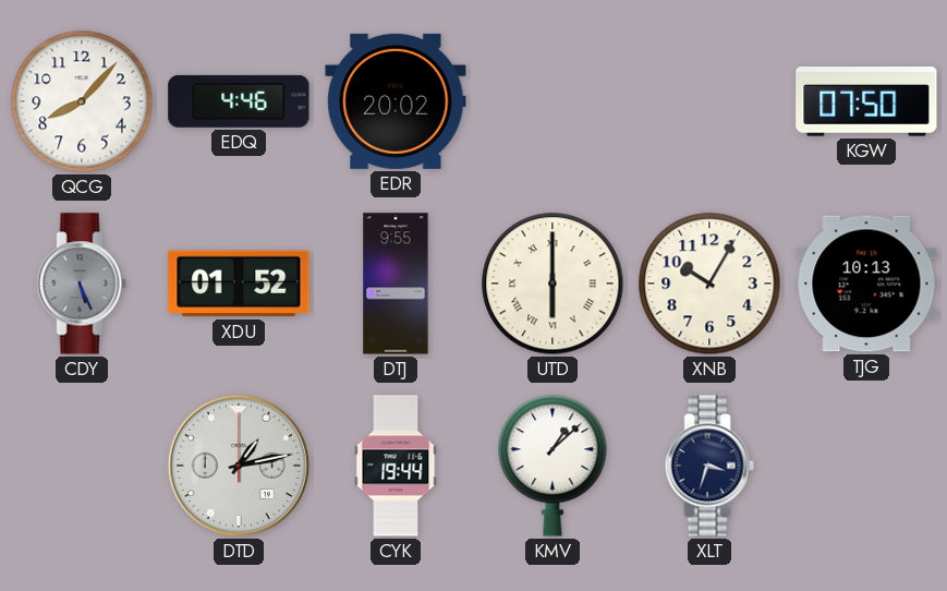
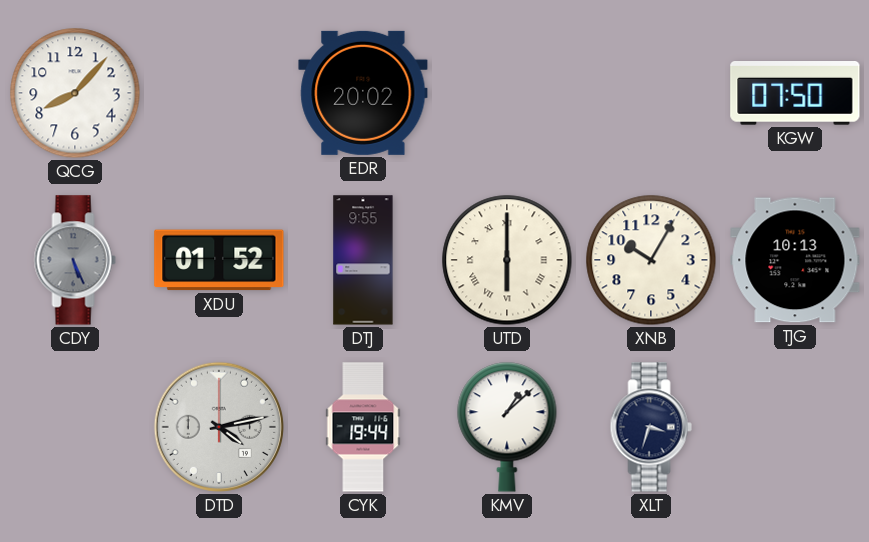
EDQ: 4:46 -> none
DTD: 1:13 -> 4:13
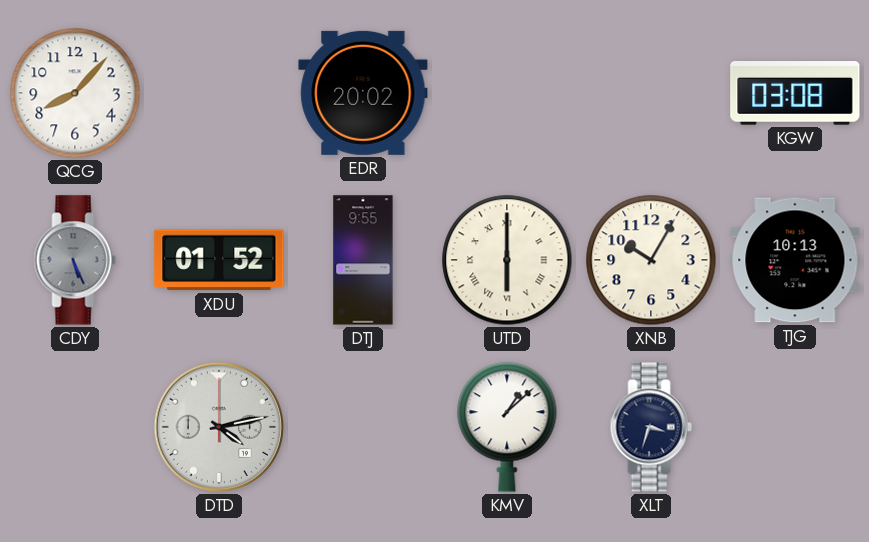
KGW: 07:50 -> 03:08
CYK: 19:44 -> none
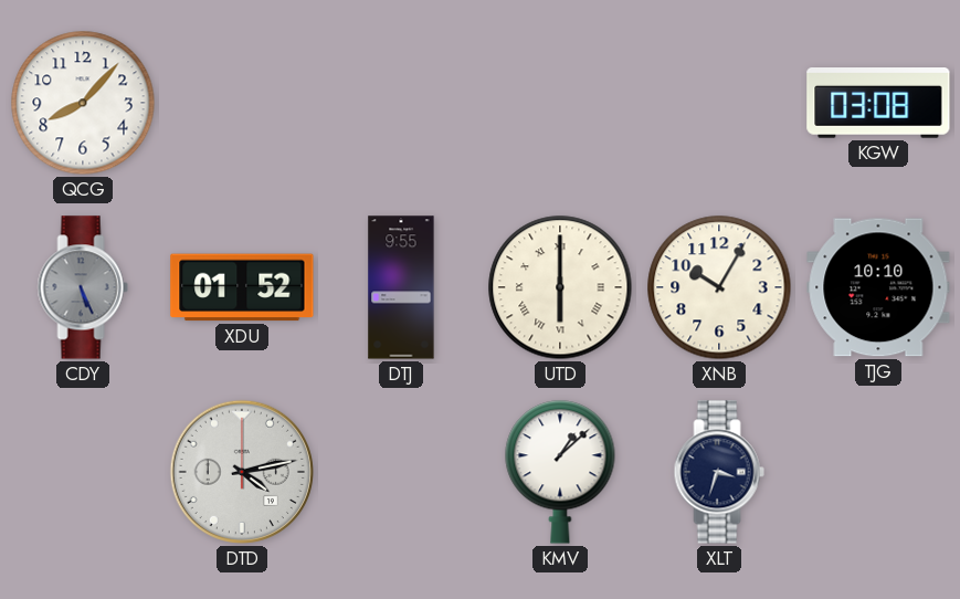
EDR: 20:02 -> none
TJG: 10:13 -> 10:10
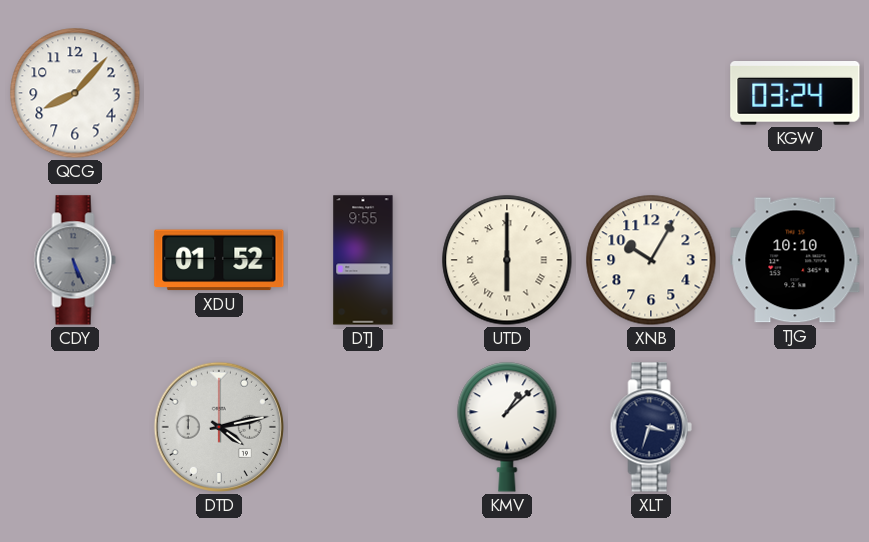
KGW: 03:08 -> 03:24
